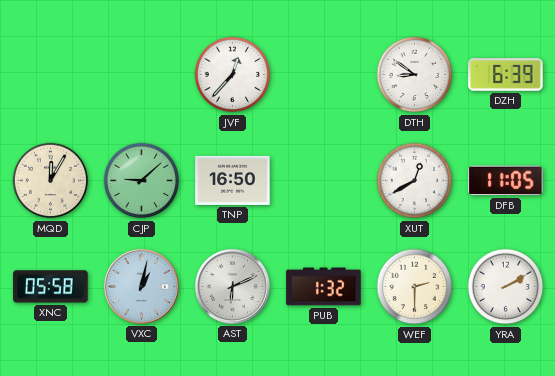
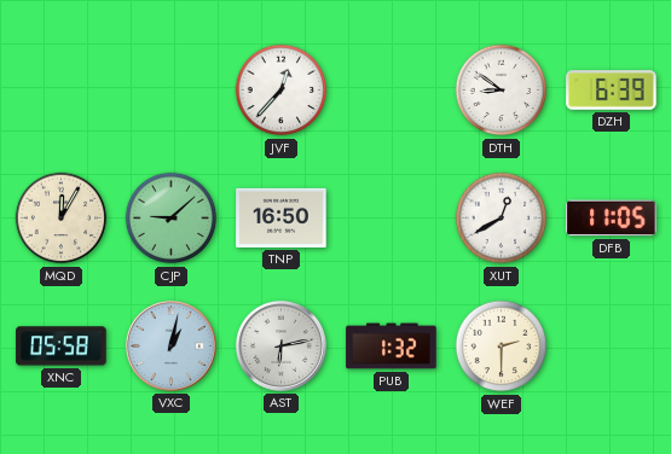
AST: 6:11 -> 6:13
YRA: 2:10 -> none
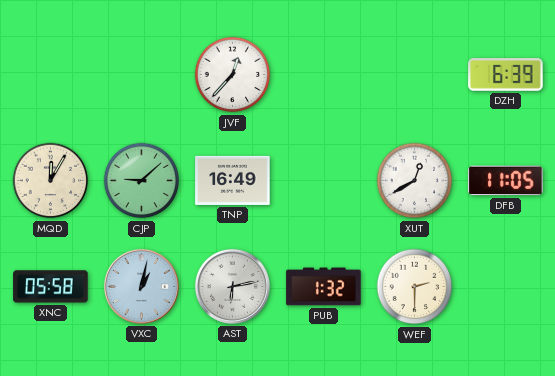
DTH: 8:51 -> none
TNP: 16:50 -> 16:49
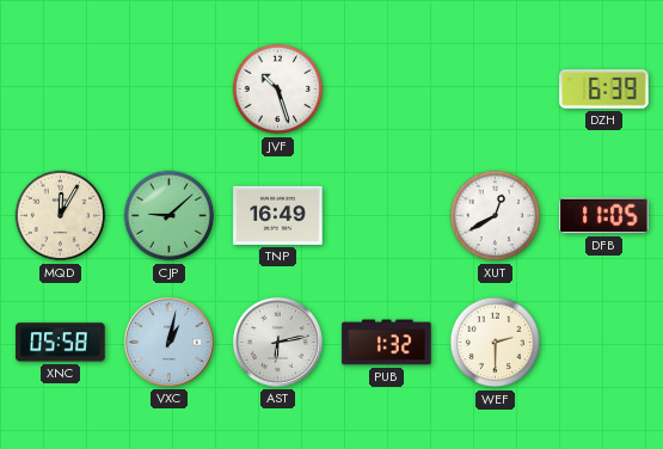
JVF: 12:37 -> 10:27
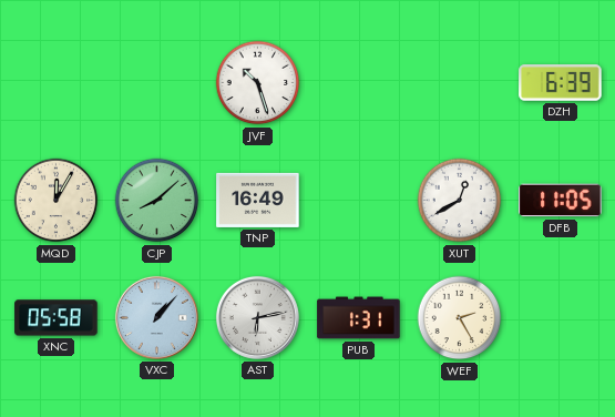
CJP: 9:08 -> 8:08
VXC: 1:02 -> 1:07
PUB: 1:32 -> 1:31
WEF: 2:30 -> 2:25
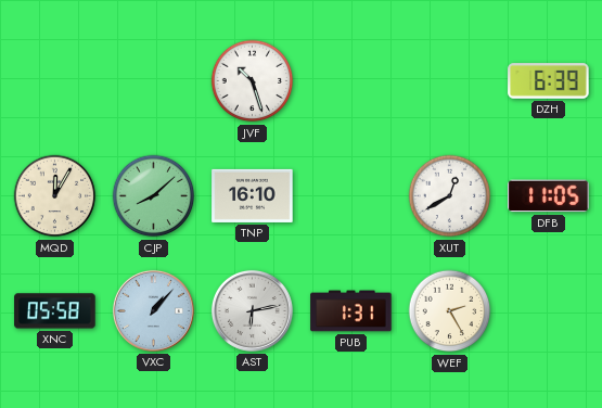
TNP: 16:49 -> 16:10
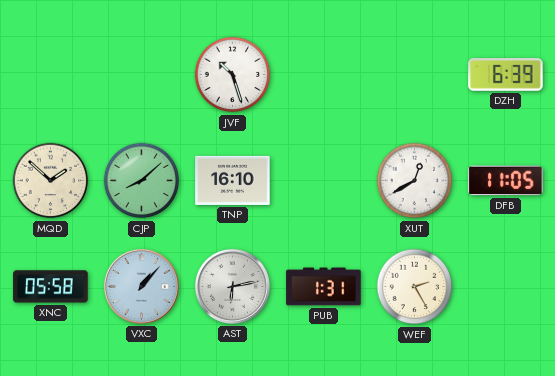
MQD: 12:05 -> 1:52
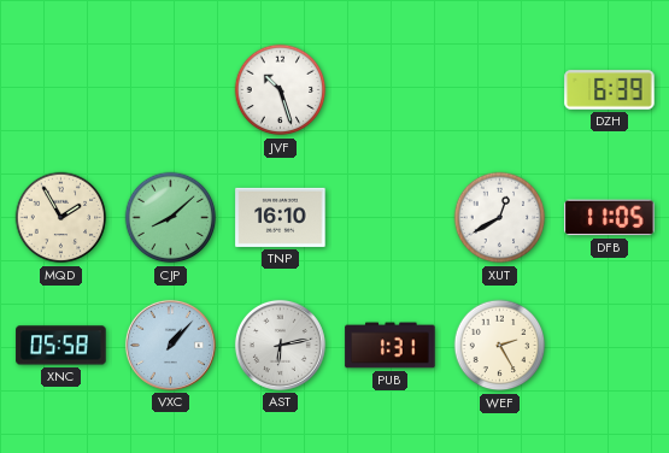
MQD: 1:52 -> 1:55
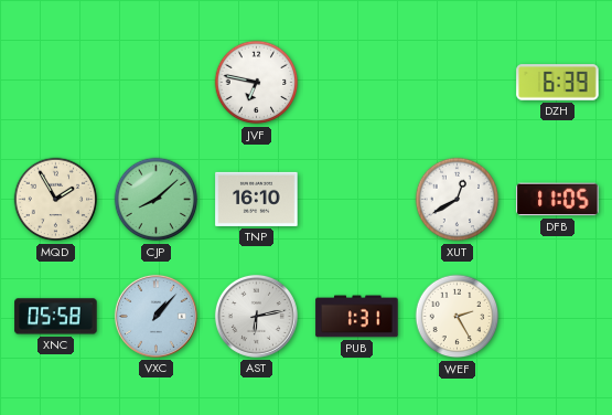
JVF: 10:27 -> 6:47
